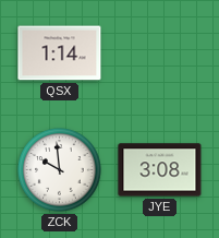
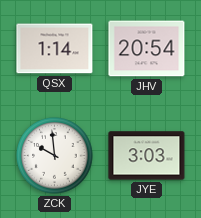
JHV: none -> 20:54
JYE: 3:08 -> 3:03
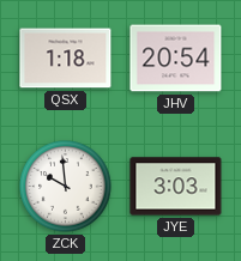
QSX: 1:14 -> 1:18
